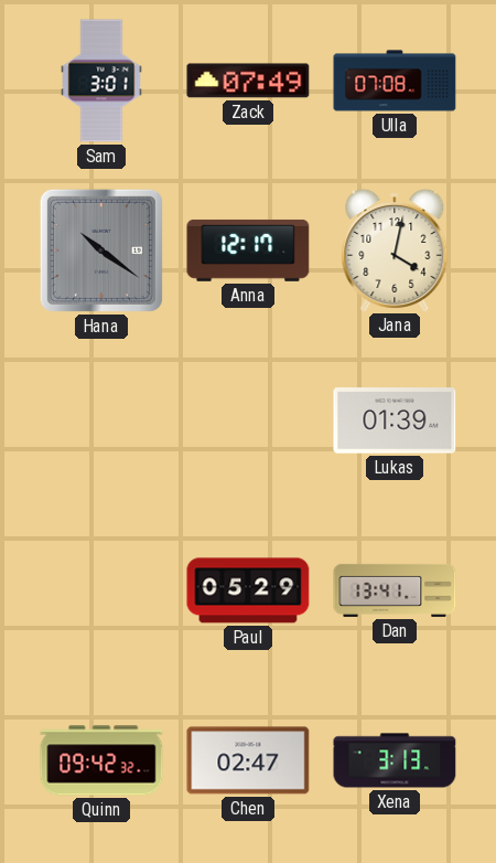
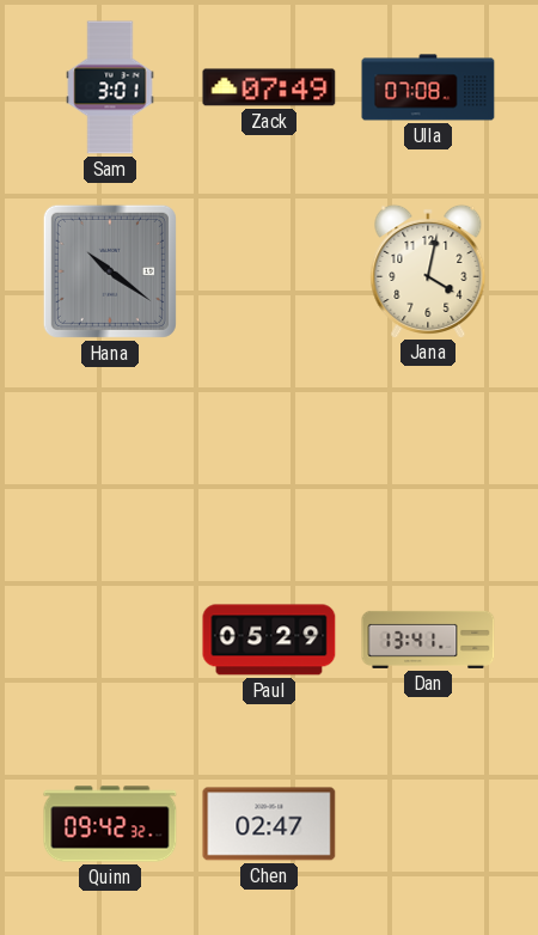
Anna: 12:17 -> none
Lukas: 01:39 -> none
Xena: 3:13 -> none
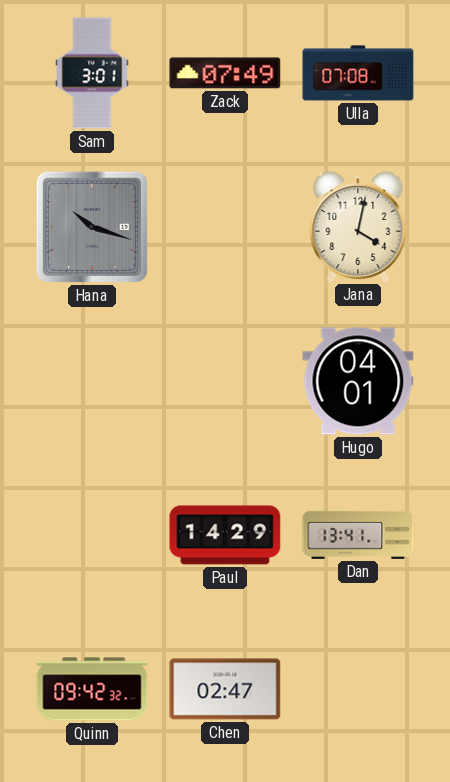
Hana: 10:21 -> 10:18
Hugo: none -> 04:01
Paul: 05:29 -> 14:29
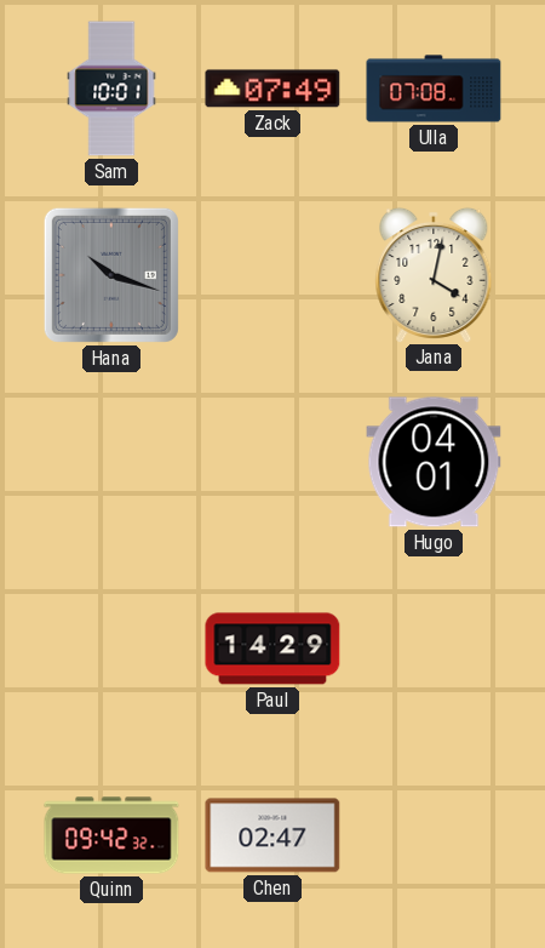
Sam: 3:01 -> 10:01
Dan: 13:41 -> none
